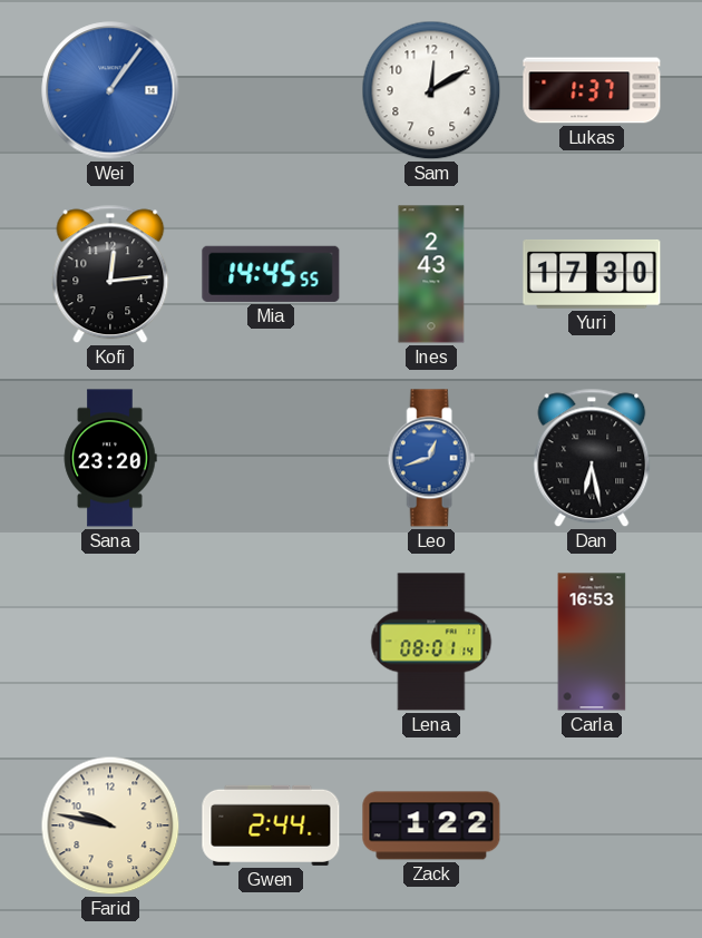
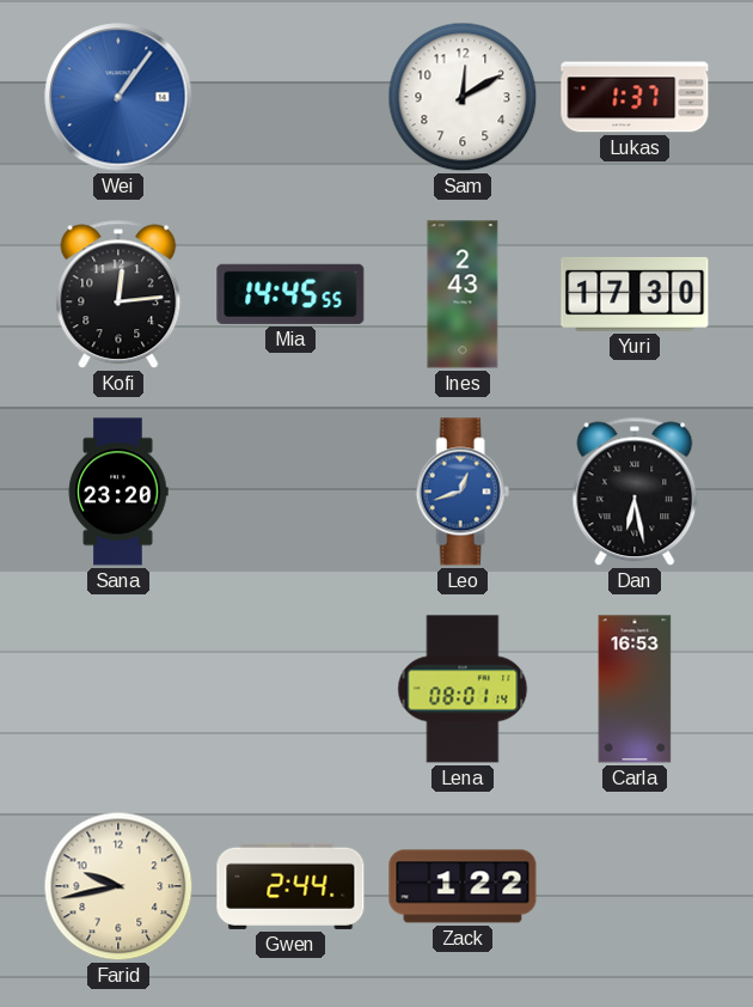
Farid: 9:47 -> 9:43
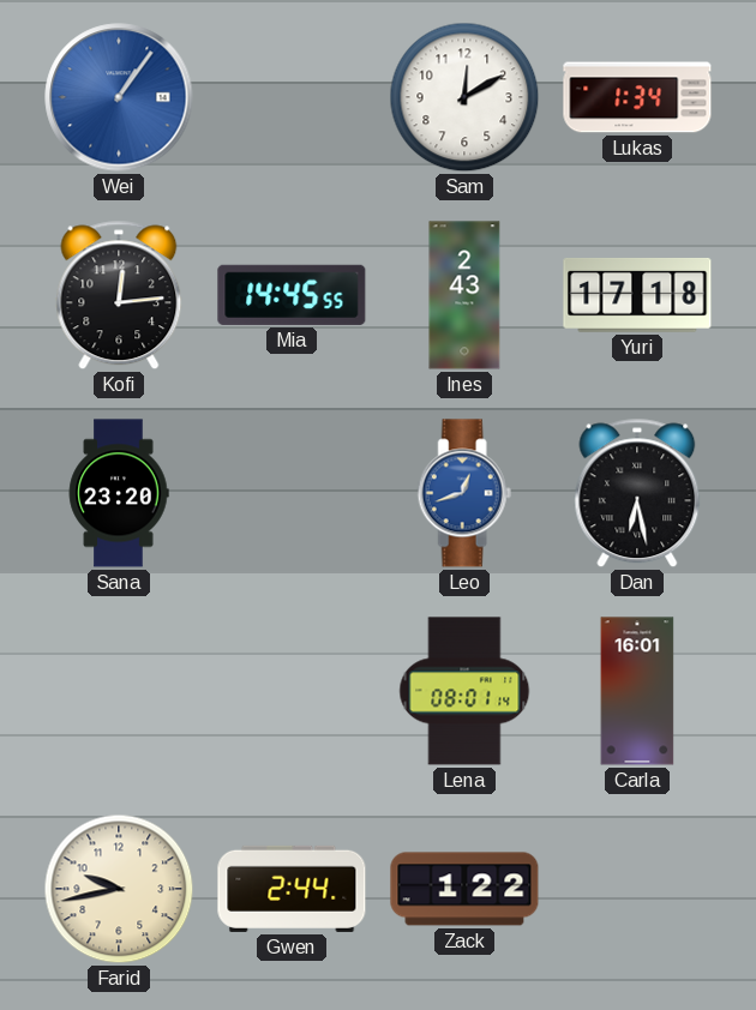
Lukas: 1:37 -> 1:34
Yuri: 17:30 -> 17:18
Carla: 16:53 -> 16:01
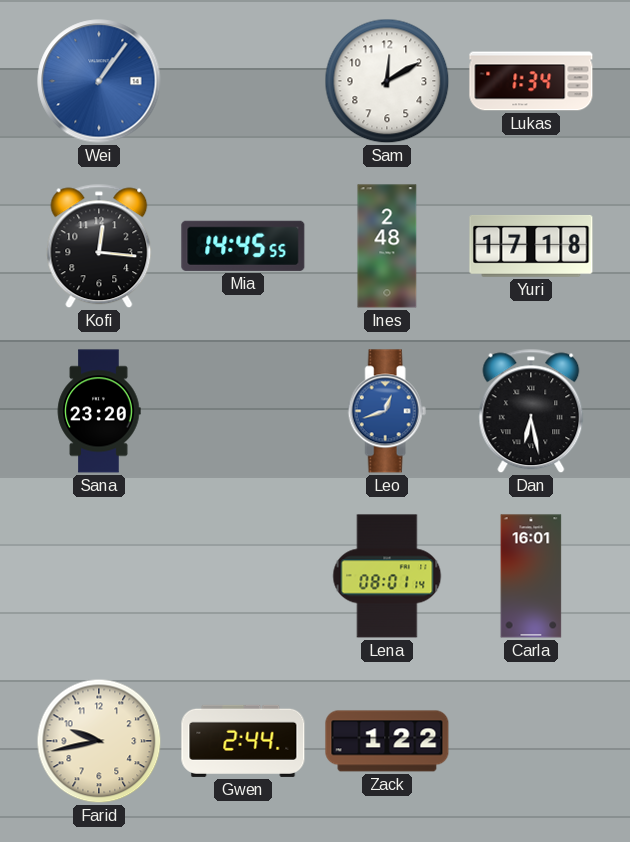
Kofi: 12:14 -> 12:16
Ines: 2:43 -> 2:48
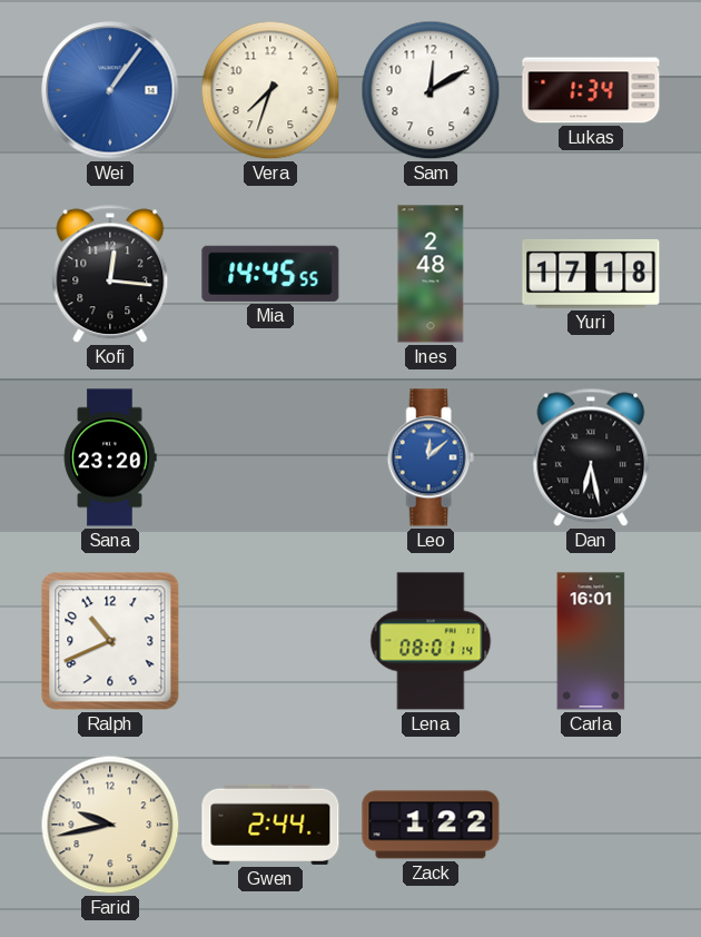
Vera: none -> 7:33
Leo: 12:42 -> 12:08
Ralph: none -> 10:41
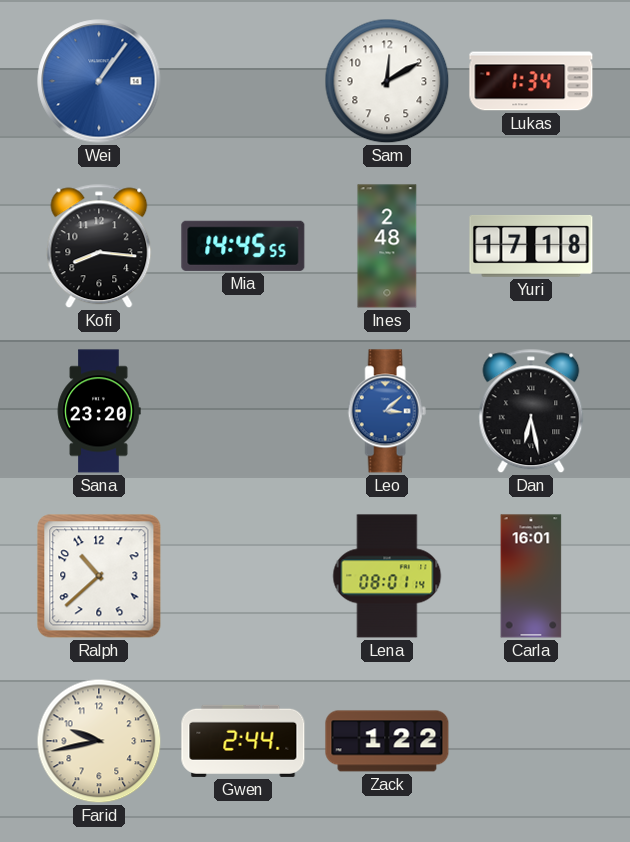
Vera: 7:33 -> none
Kofi: 12:16 -> 8:16
Leo: 12:08 -> 3:08
Ralph: 10:41 -> 10:38
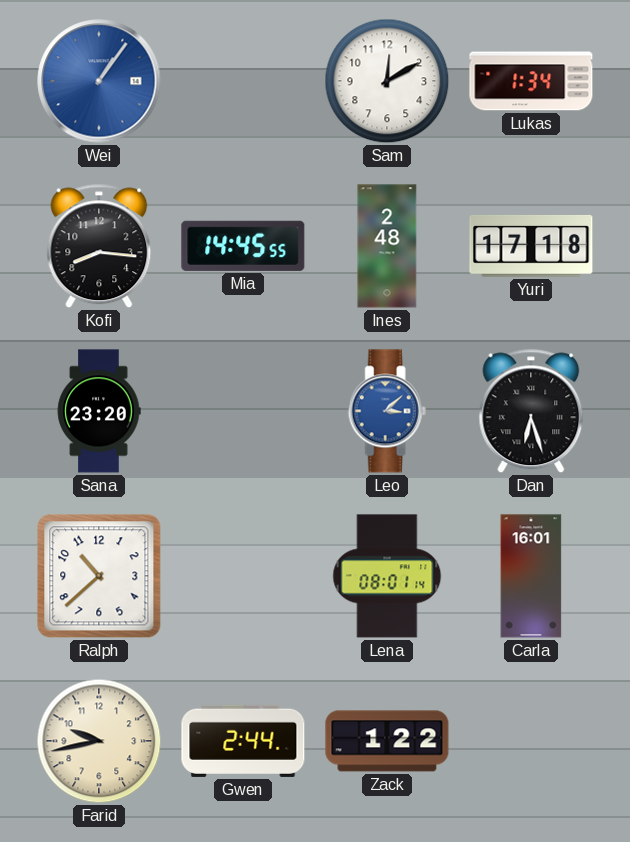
Dan: 6:28 -> 6:27
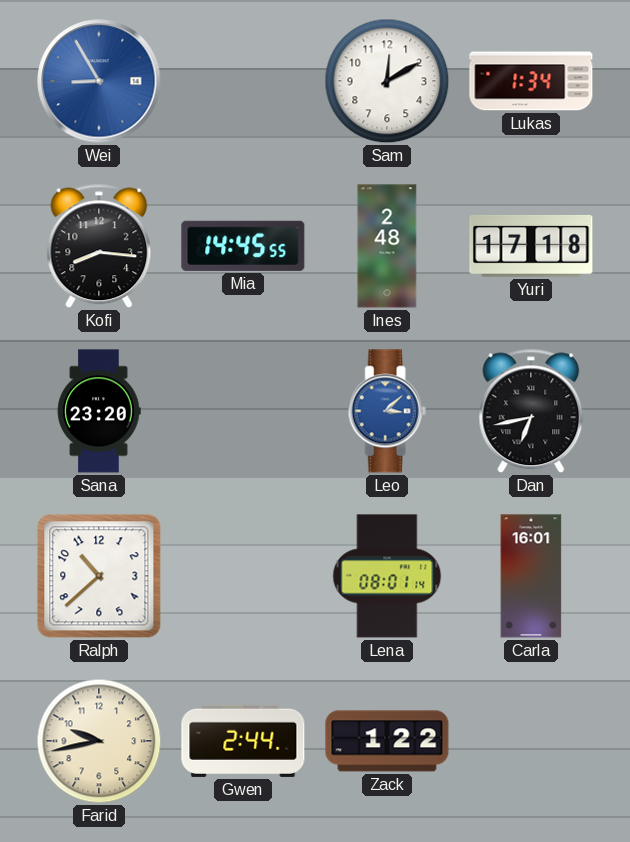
Wei: 1:06 -> 8:55
Dan: 6:27 -> 6:43
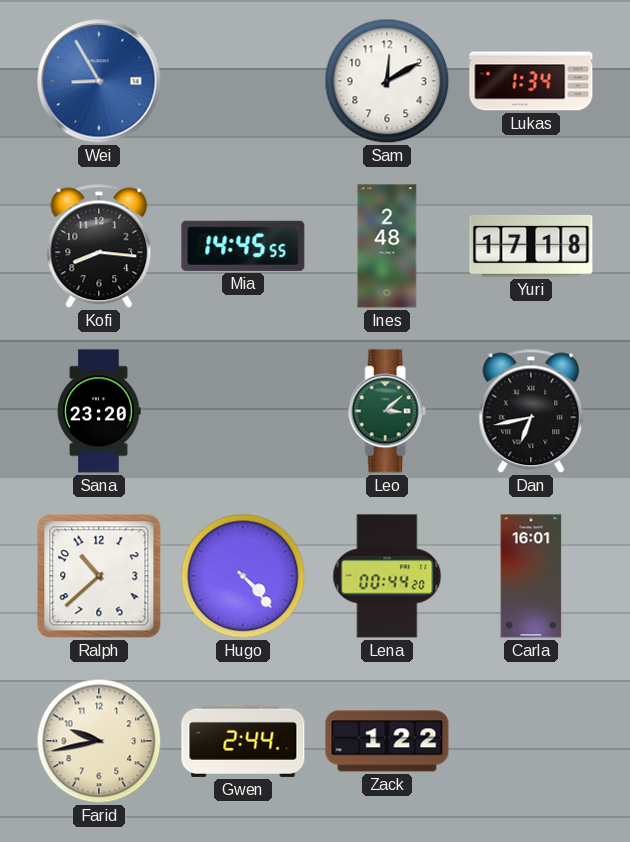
Leo dial: blue -> green
Hugo: none -> 4:23
Lena: 08:01 -> 00:44
